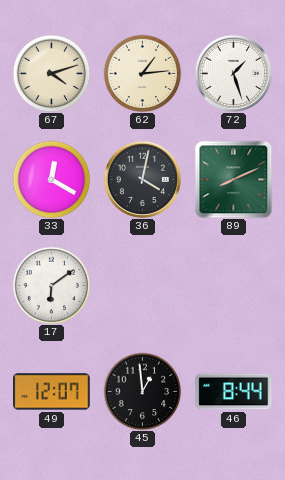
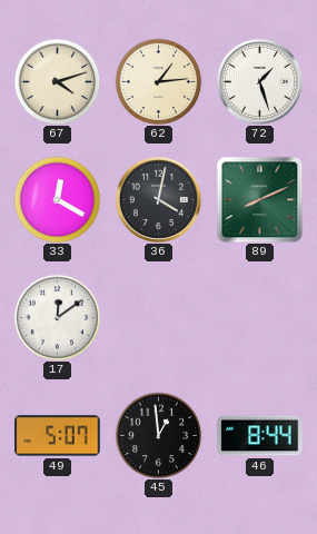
17: 6:09 -> 12:09
49: 12:07 -> 5:07
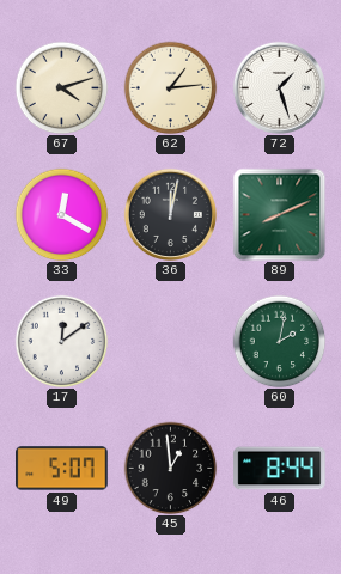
36: 4:02 -> 12:02
60: none -> 2:02
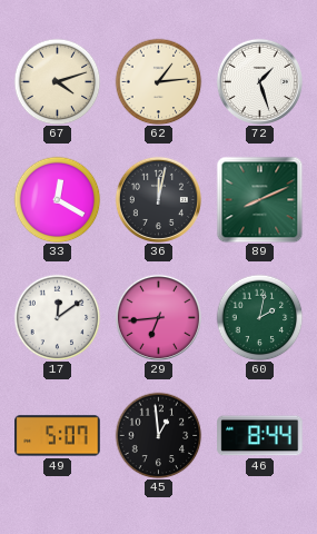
29: none -> 6:44
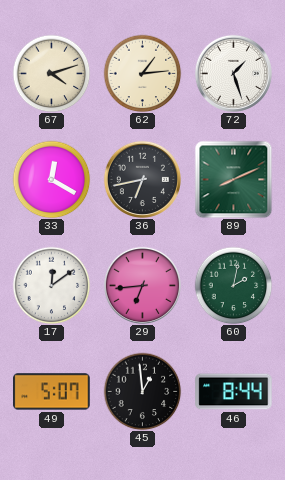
36: 12:02 -> 6:43
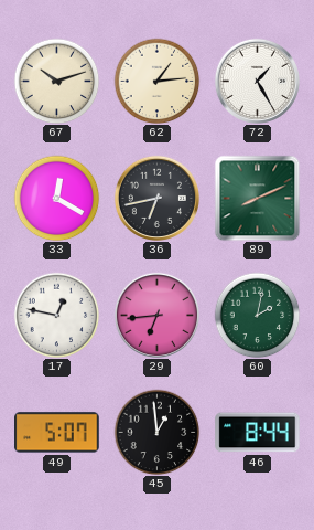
67: 4:12 -> 10:12
72: 1:27 -> 1:25
17: 12:09 -> 12:47
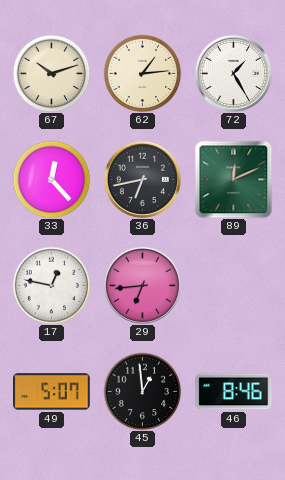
33: 12:20 -> 12:23
89: 8:11 -> 12:11
60: 2:02 -> none
46: 8:44 -> 8:46
